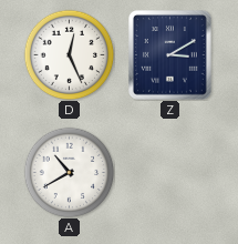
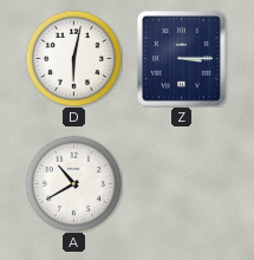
D: 12:26 -> 6:02
Z: 3:10 -> 3:15
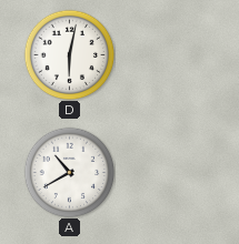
Z: 3:15 -> none
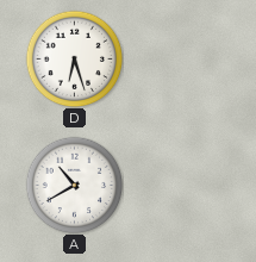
D: 6:02 -> 6:27
